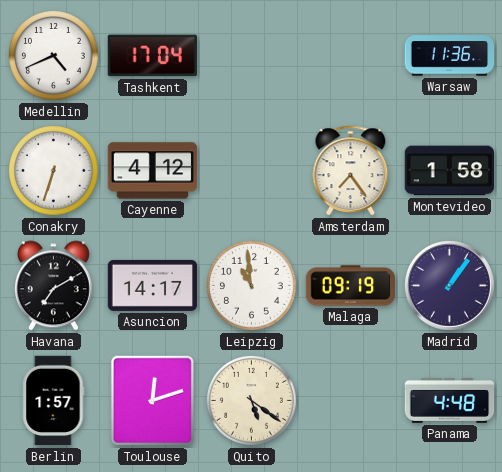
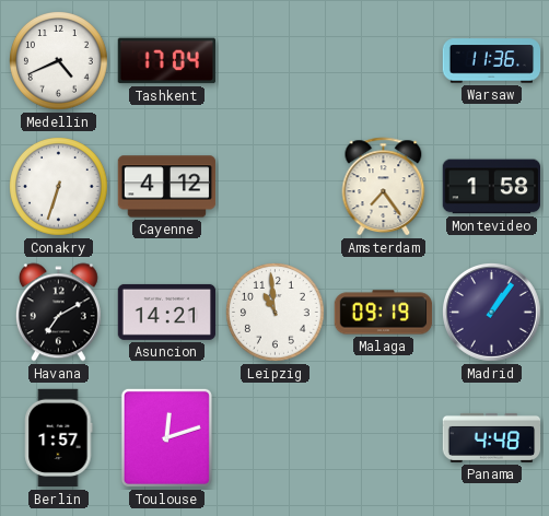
Asuncion: 14:17 -> 14:21
Quito: 5:21 -> none
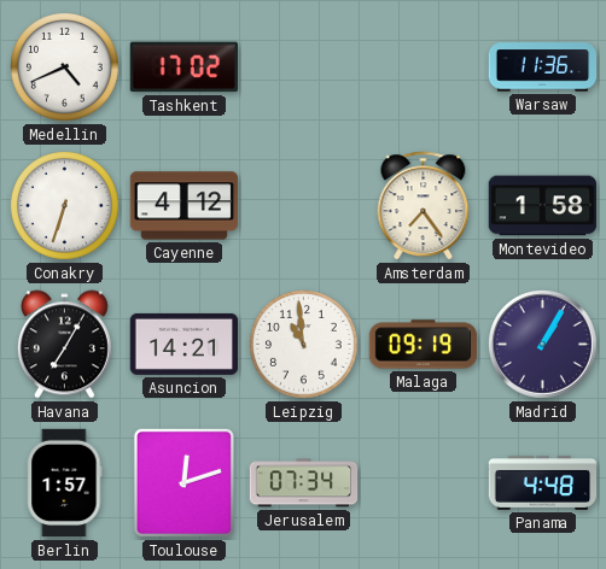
Tashkent: 17:04 -> 17:02
Havana: 7:10 -> 7:05
Madrid: 1:06 -> 1:05
Jerusalem: none -> 07:34
